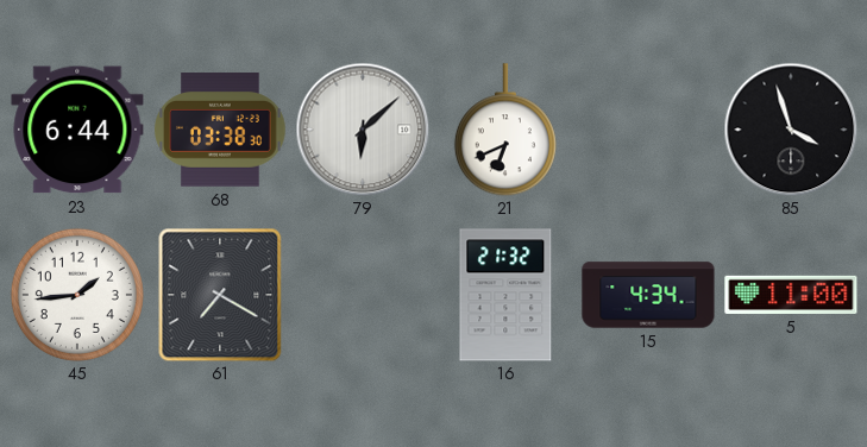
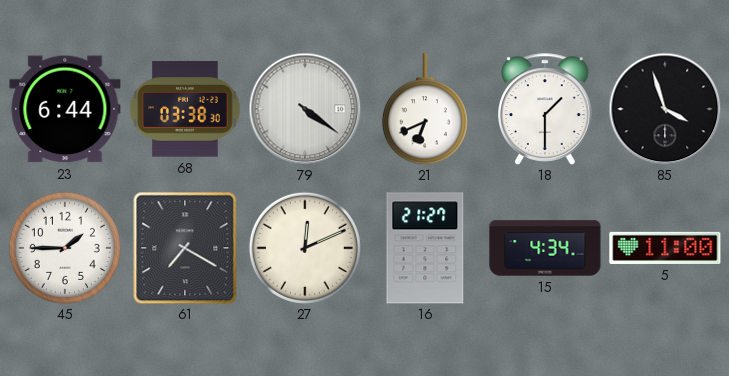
79: 6:08 -> 4:21
18: none -> 1:30
45: 1:44 -> 1:45
27: none -> 12:11
16: 21:32 -> 21:27
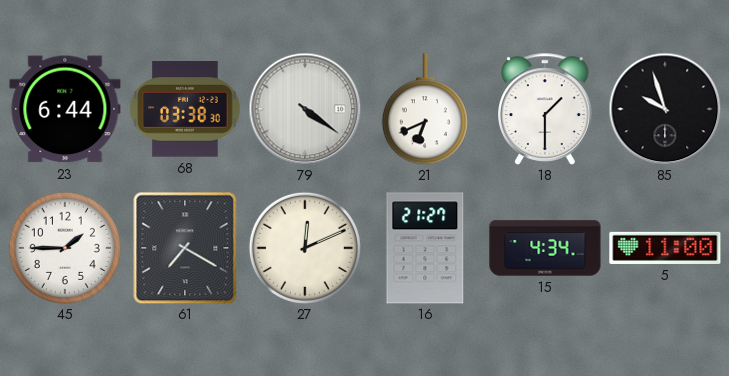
85: 3:57 -> 9:57
